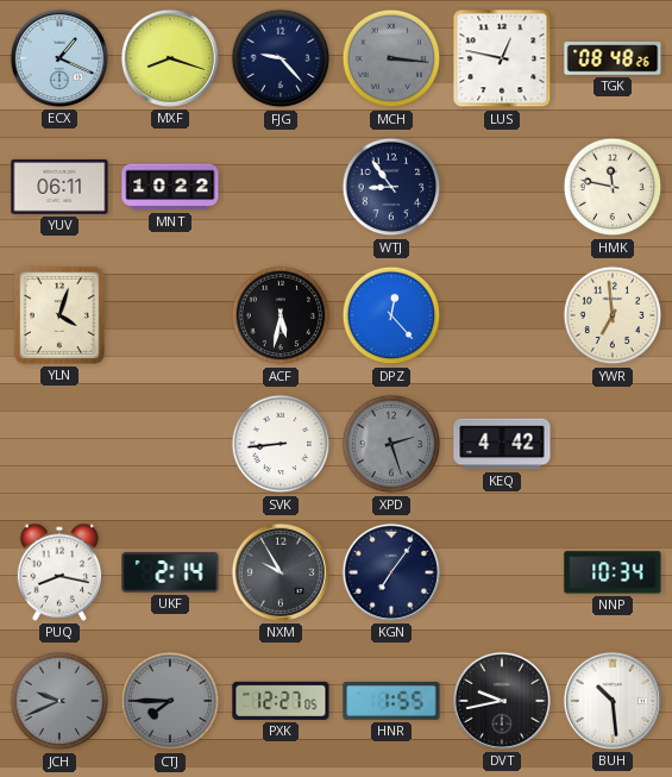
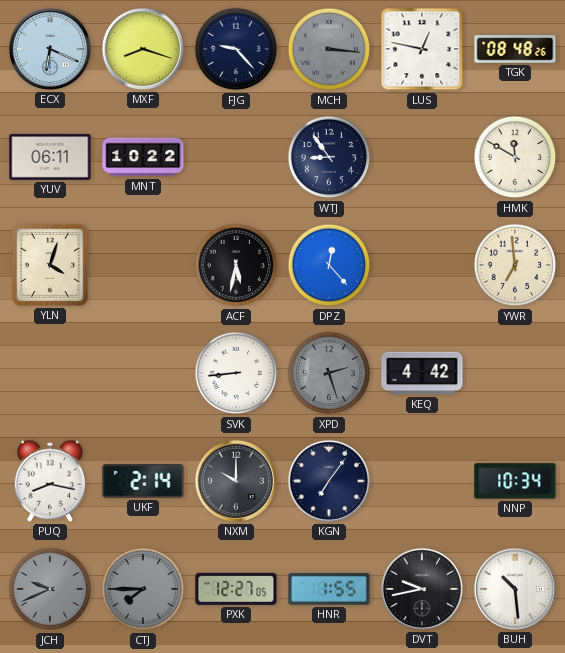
ECX: 1:19 -> 6:19
HMK: 11:47 -> 11:50
NXM: 9:55 -> 10:00
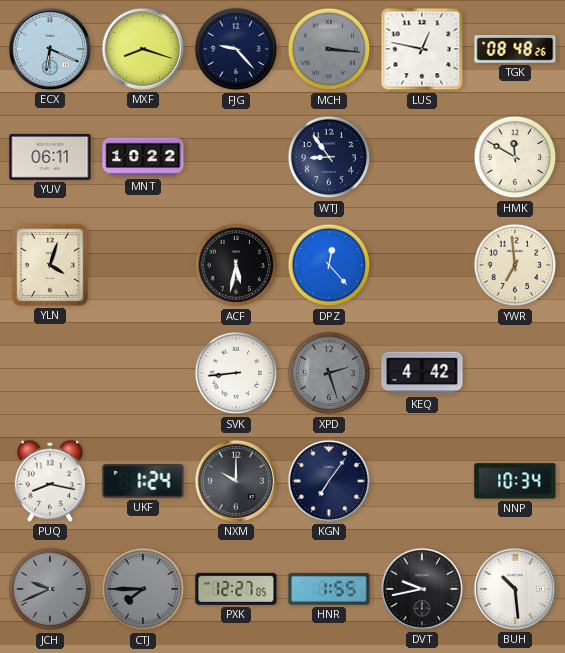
UKF: 2:14 -> 1:24
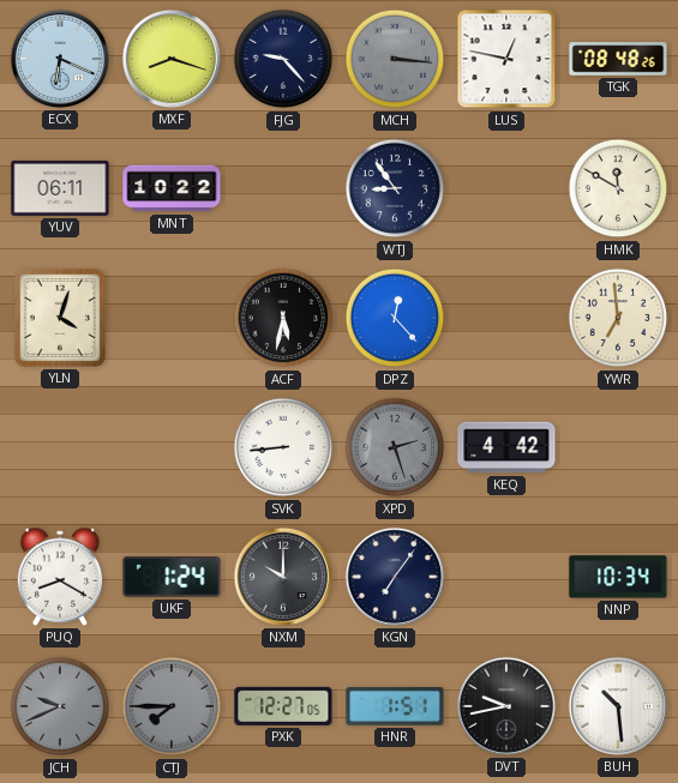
PUQ: 8:17 -> 8:20
HNR: 1:55 -> 1:51
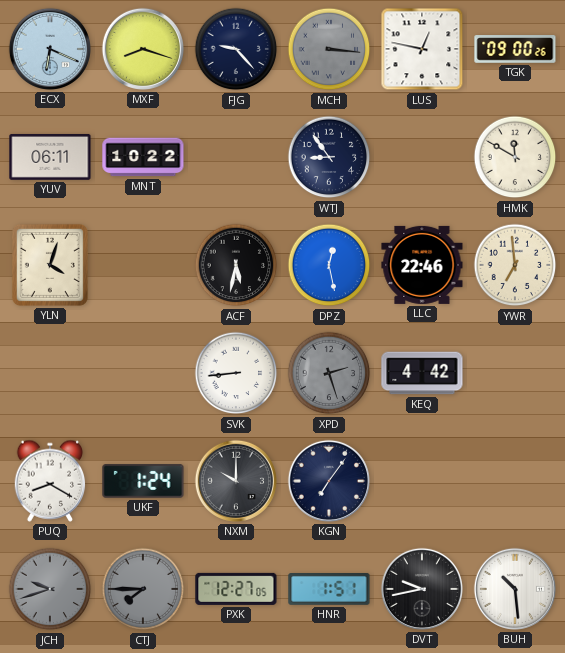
TGK: 08:48 -> 09:00
DPZ: 12:23 -> 12:28
LLC: none -> 22:46
NNP: 10:34 -> none
JCH: 9:41 -> 9:42
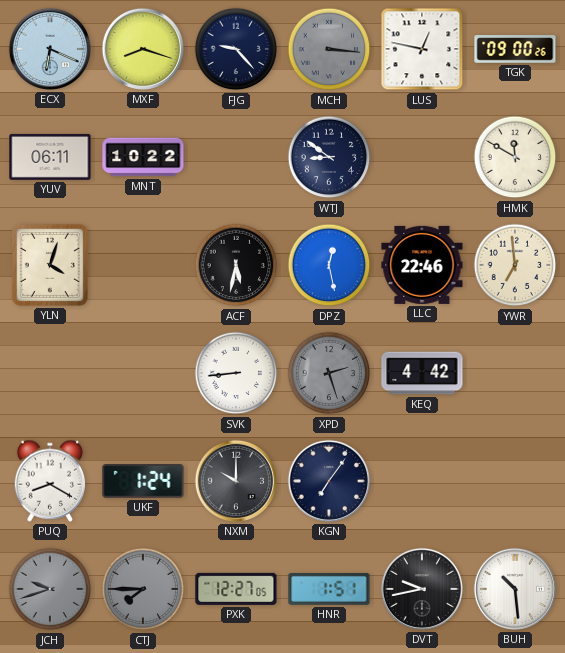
WTJ: 8:54 -> 8:51
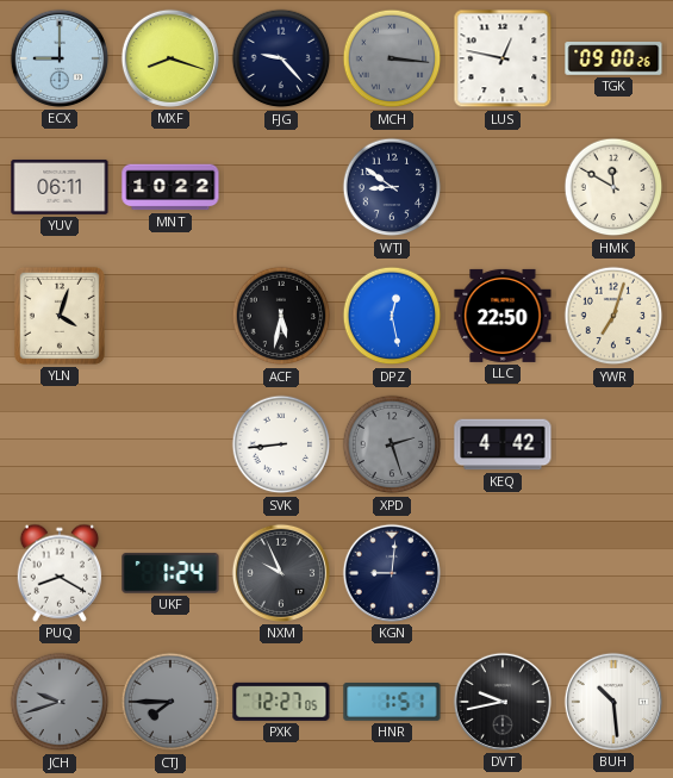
ECX: 6:19 -> 9:00
LLC: 22:46 -> 22:50
YWR: 6:59 -> 7:03
NXM: 10:00 -> 9:56
KGN: 7:06 -> 9:01
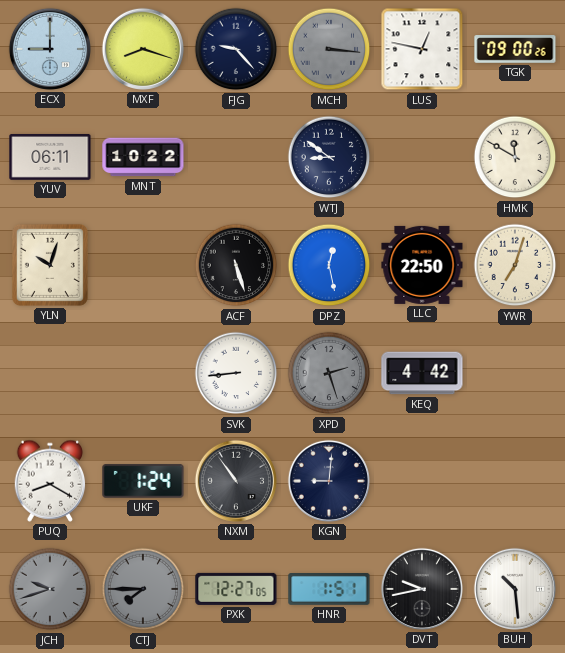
YLN: 4:03 -> 10:03
ACF: 5:32 -> 5:27
NXM: 9:56 -> 10:54
